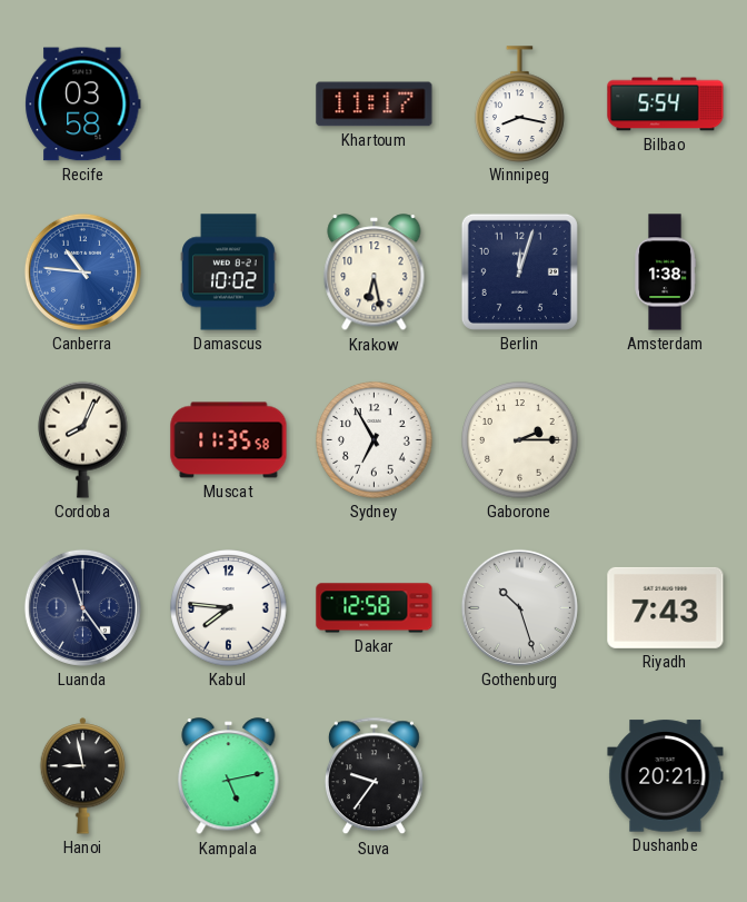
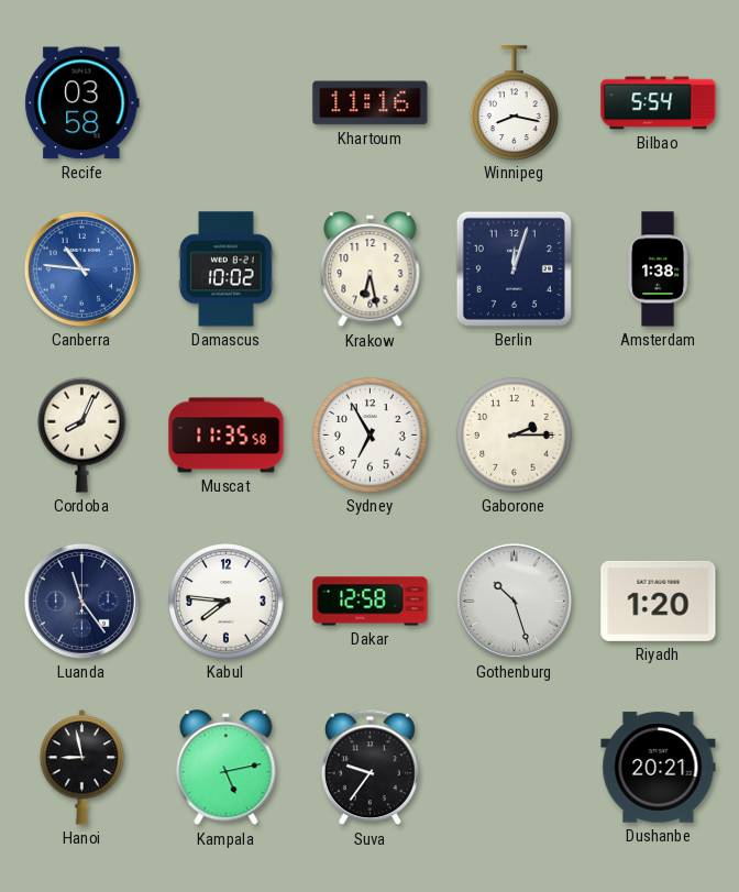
Khartoum: 11:17 -> 11:16
Riyadh: 7:43 -> 1:20
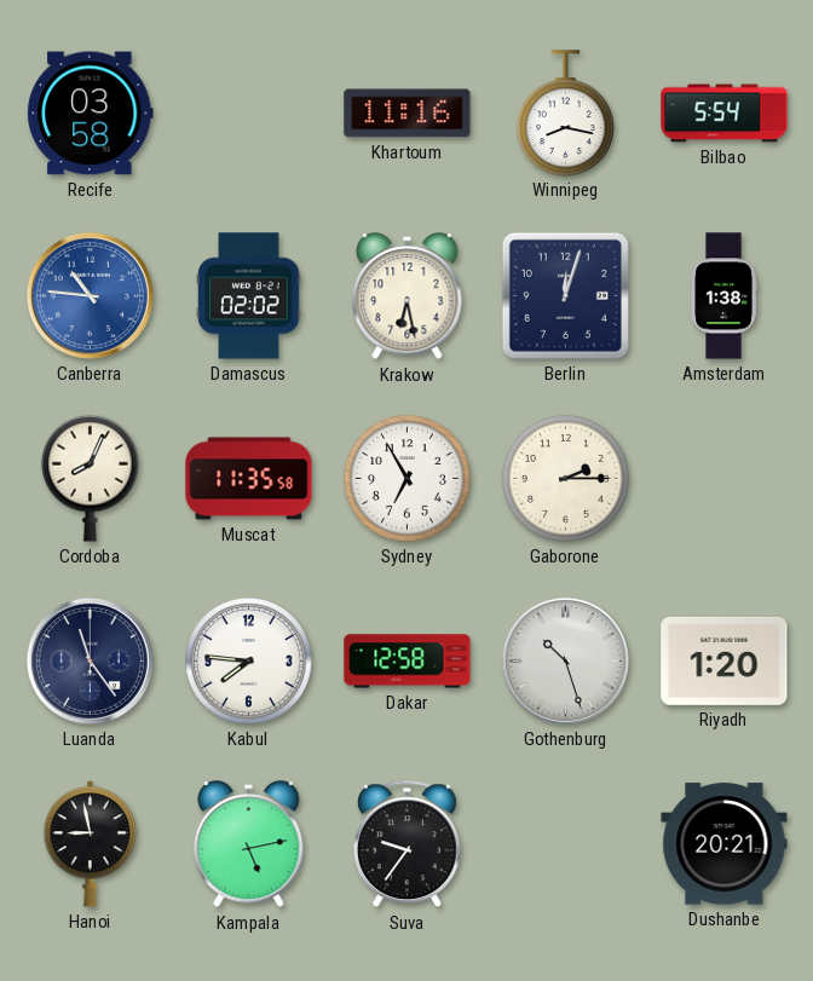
Damascus: 10:02 -> 02:02
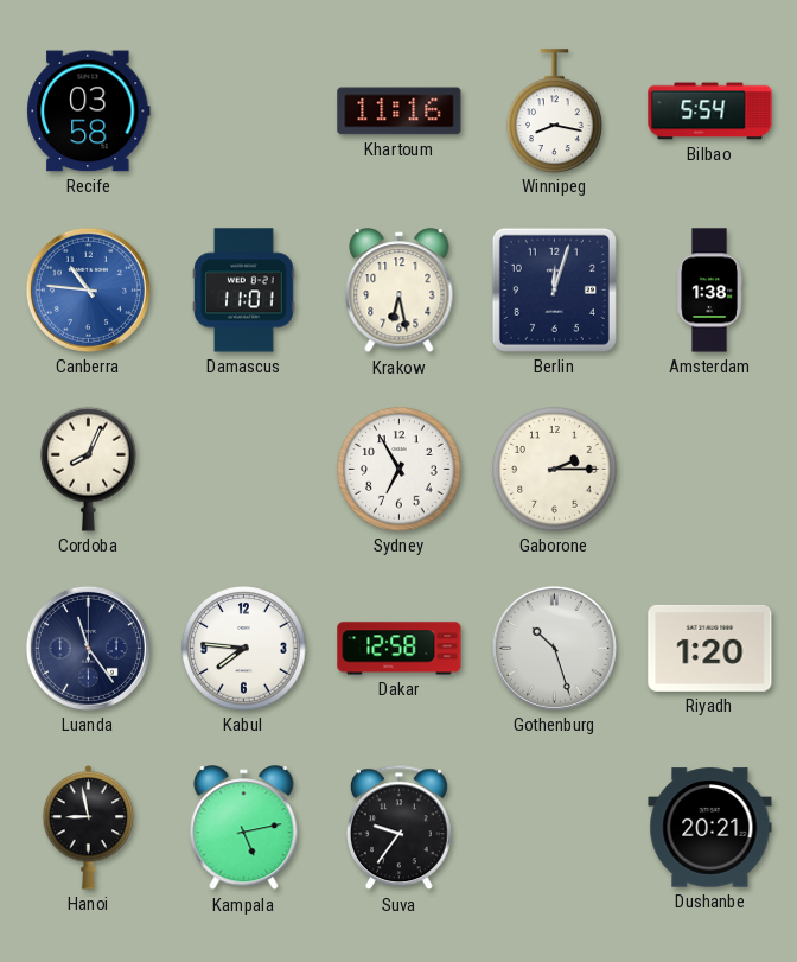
Damascus: 02:02 -> 11:01
Muscat: 11:35 -> none
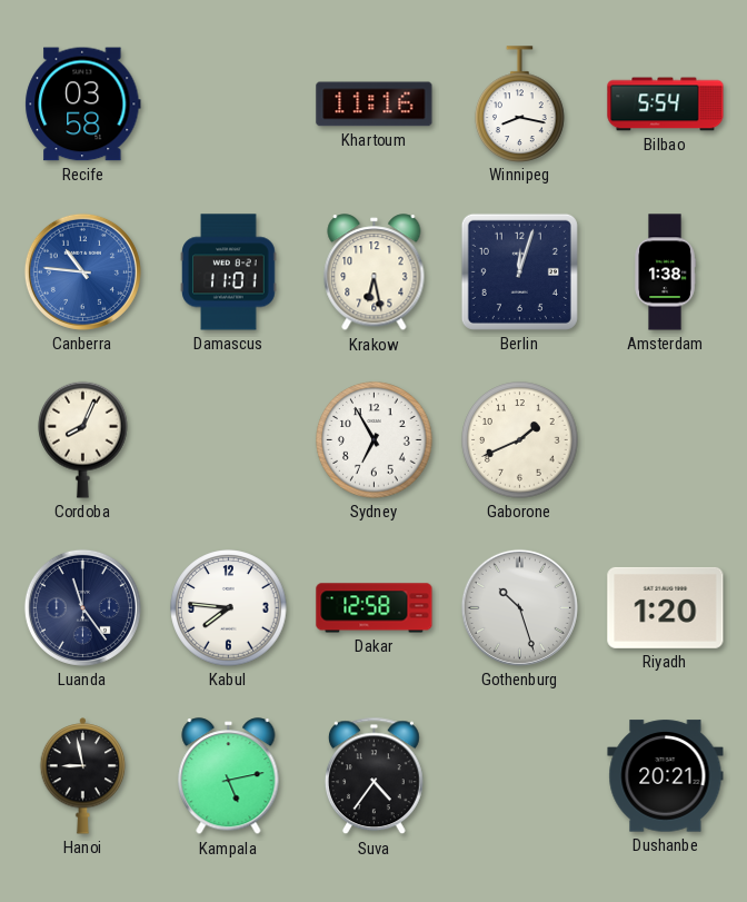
Gaborone: 2:15 -> 1:41
Suva: 9:36 -> 4:36
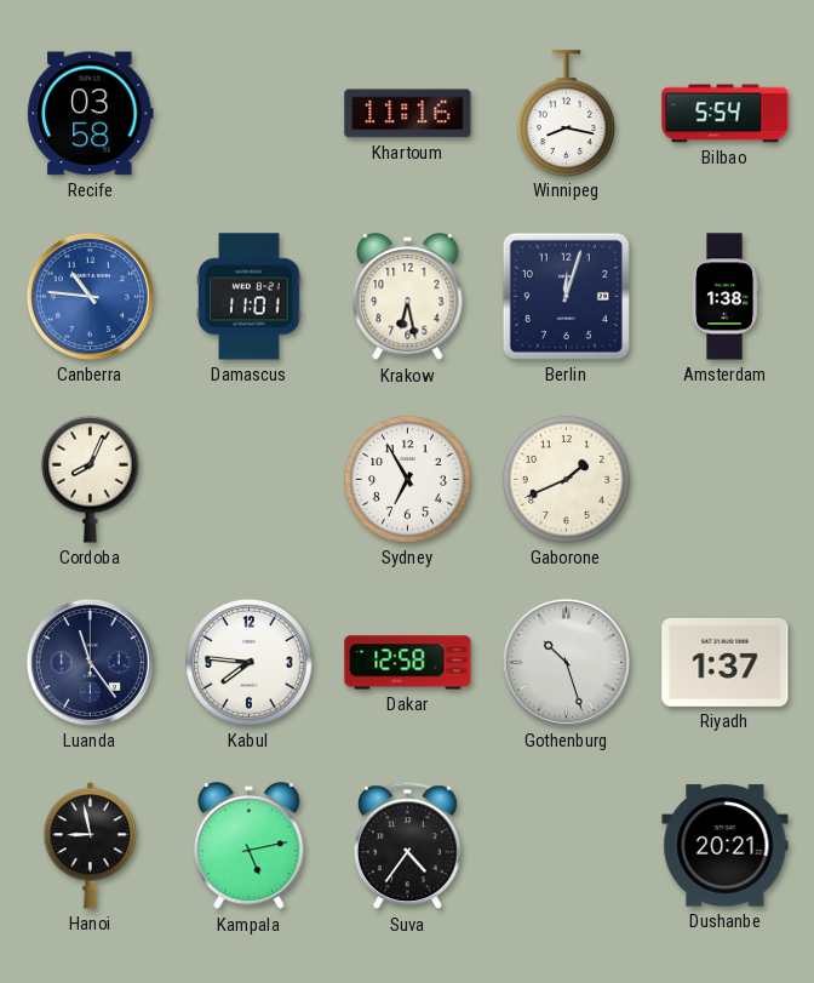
Riyadh: 1:20 -> 1:37
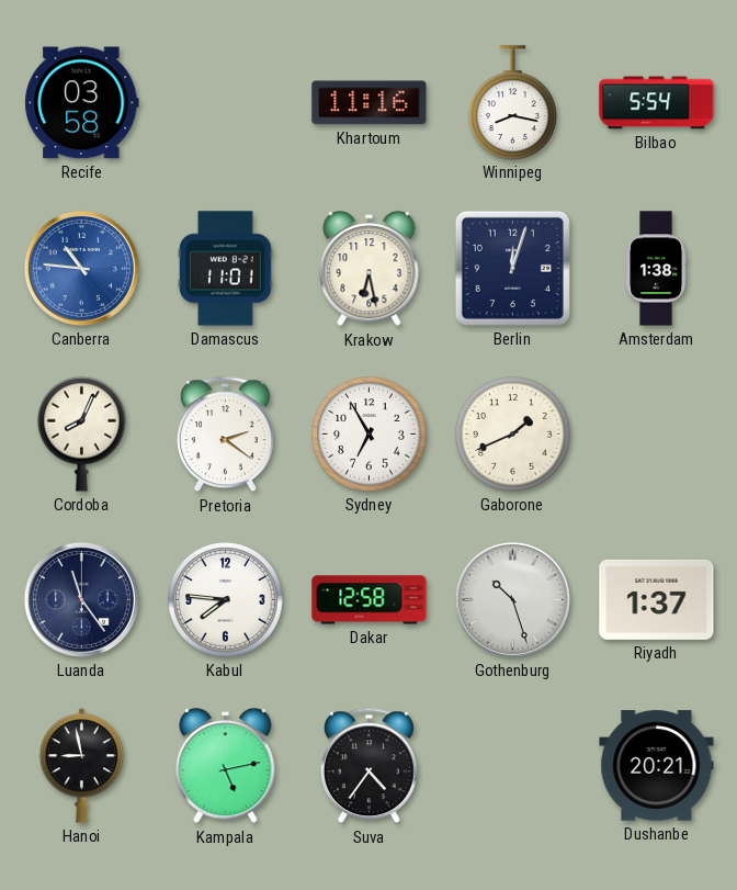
Pretoria: none -> 2:21
